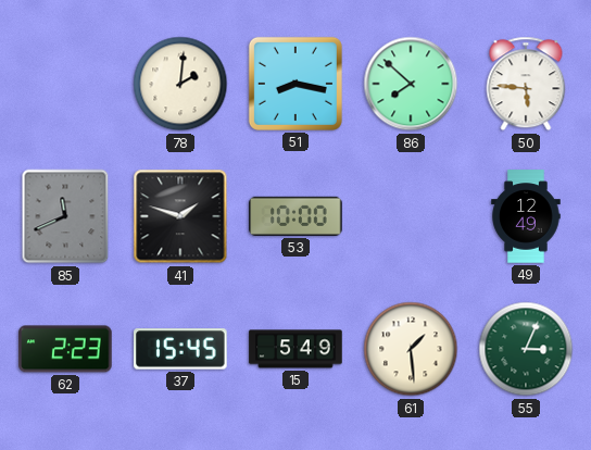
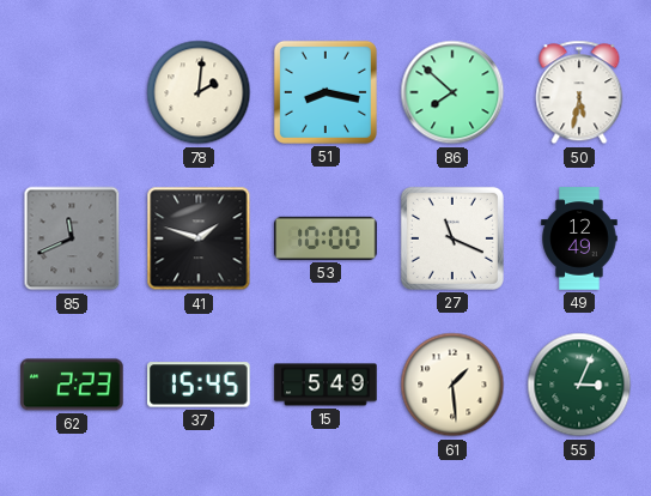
50: 5:46 -> 5:32
27: none -> 11:19
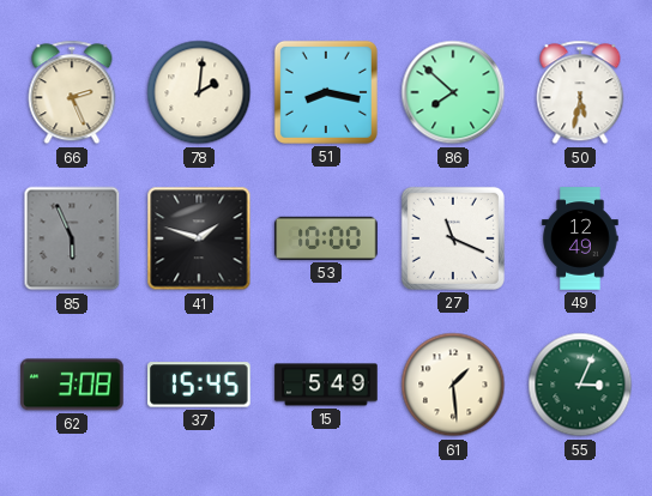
66: none -> 2:26
85: 11:41 -> 5:56
62: 2:23 -> 3:08
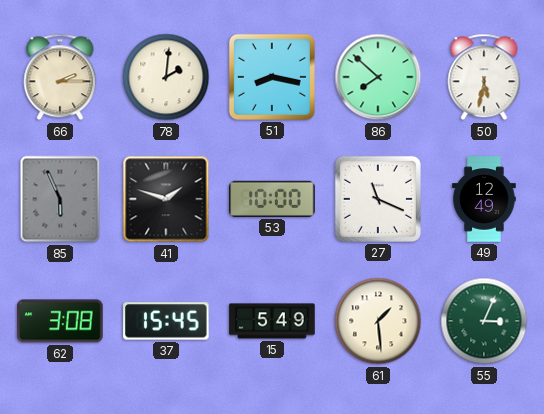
66: 2:26 -> 2:15
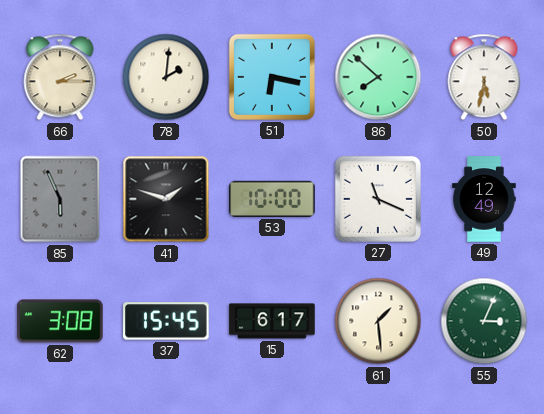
51: 8:17 -> 6:17
15: 5:49 -> 6:17
